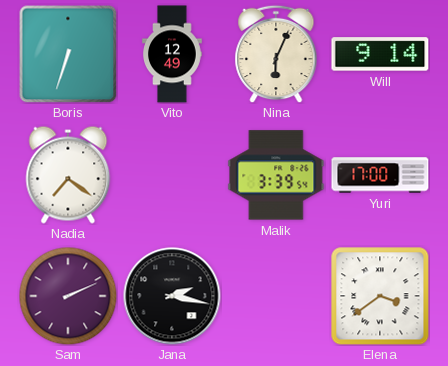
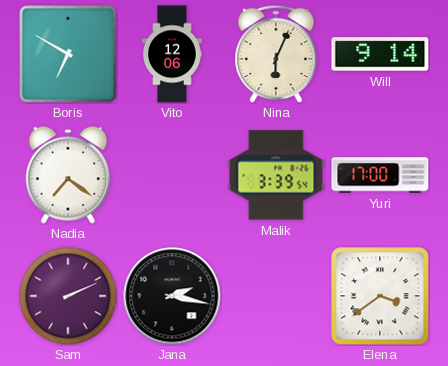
Boris: 6:33 -> 6:50
Vito: 12:49 -> 12:06
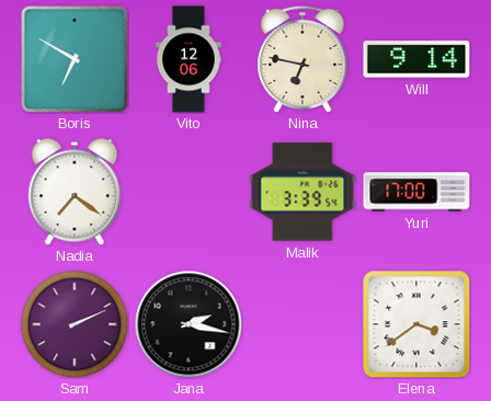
Nina: 6:04 -> 6:47
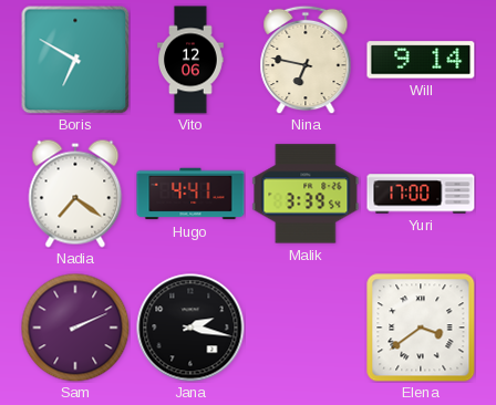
Hugo: none -> 4:41
